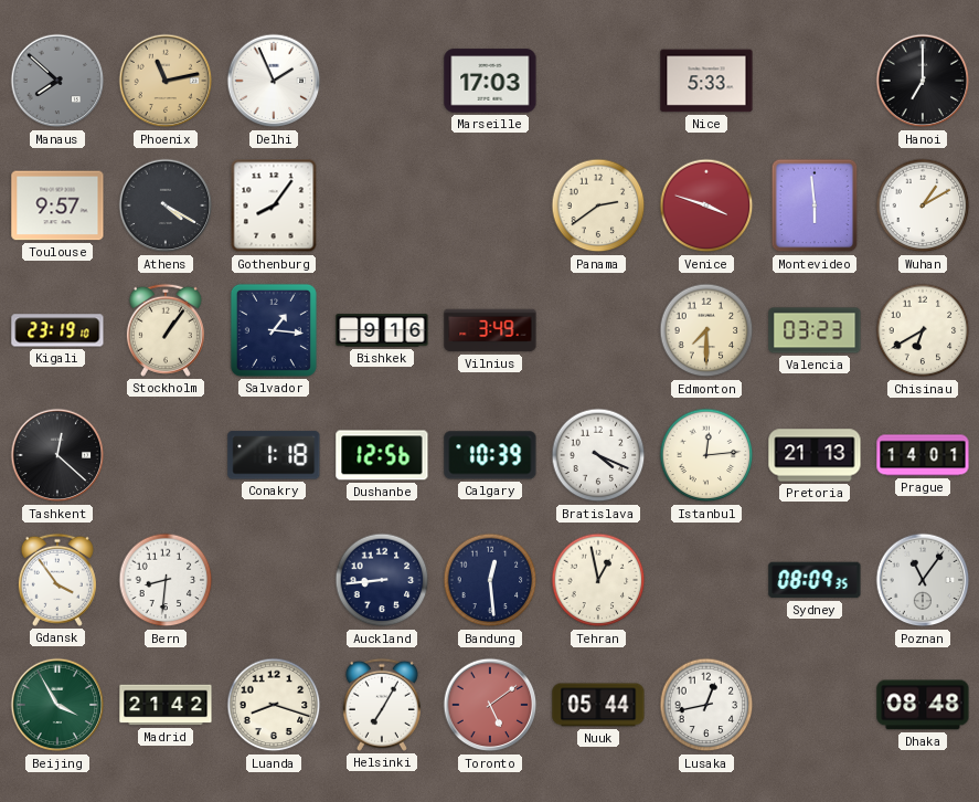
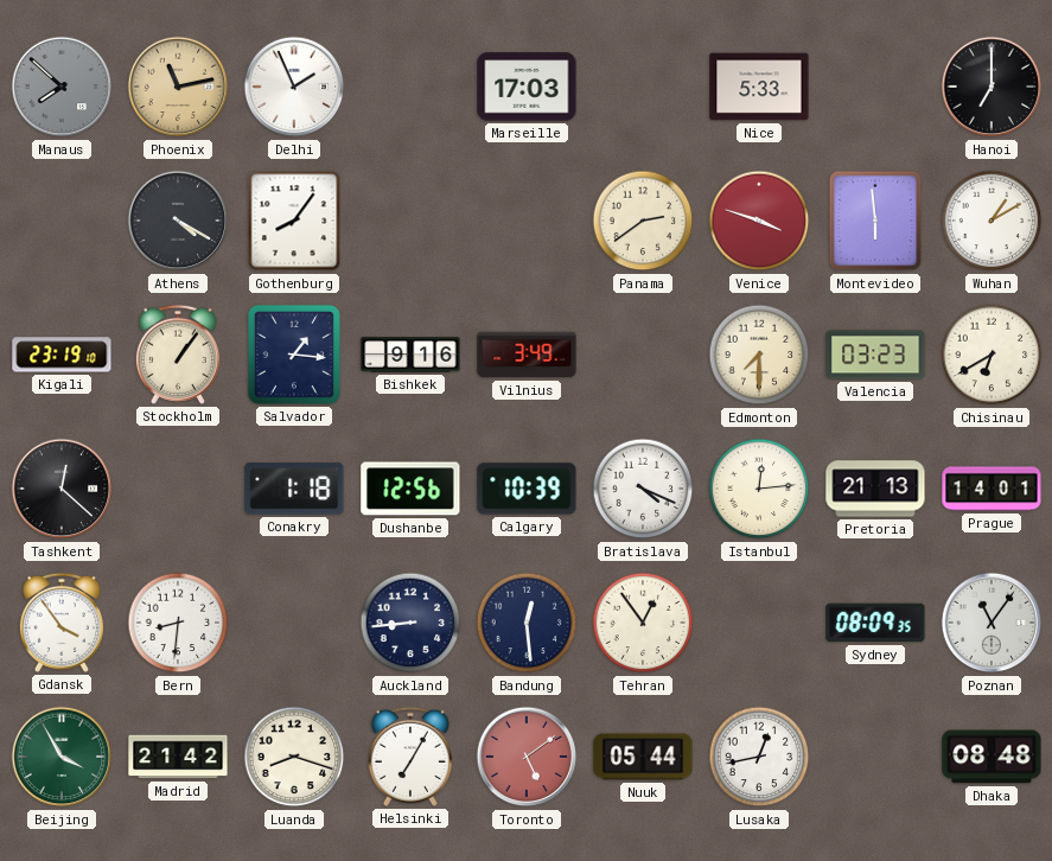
Toulouse: 9:57 -> none
Tehran: 12:58 -> 12:54
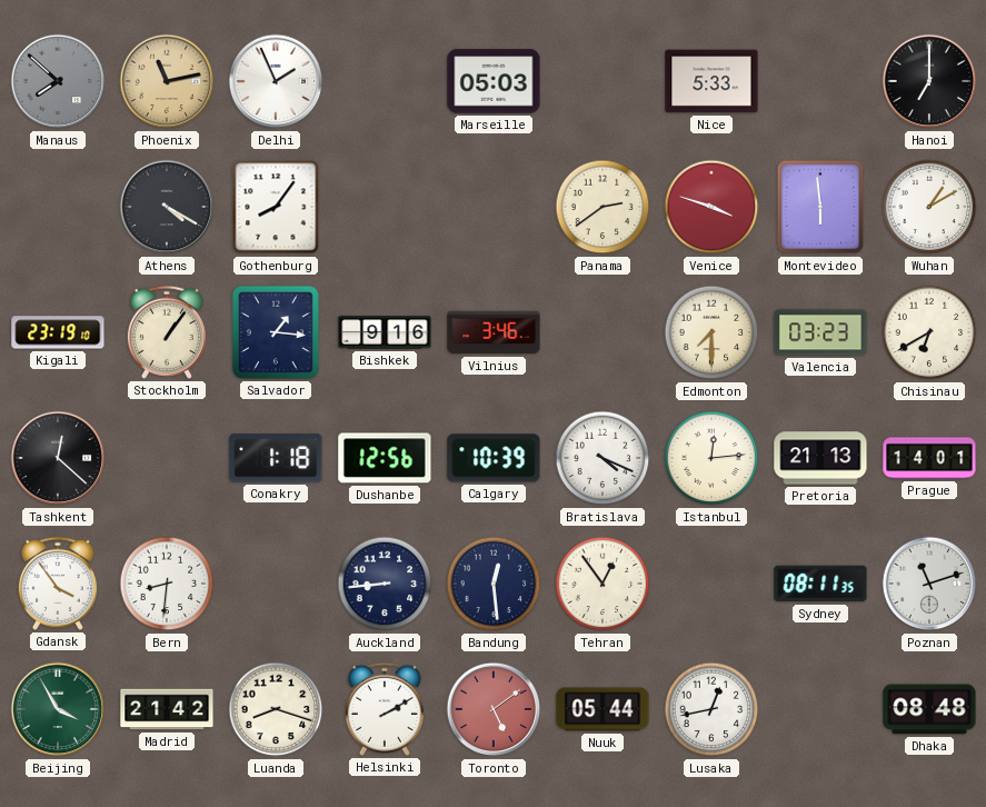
Marseille: 17:03 -> 05:03
Vilnius: 3:49 -> 3:46
Sydney: 08:09 -> 08:11
Poznan: 11:06 -> 11:12
Helsinki: 7:05 -> 2:10
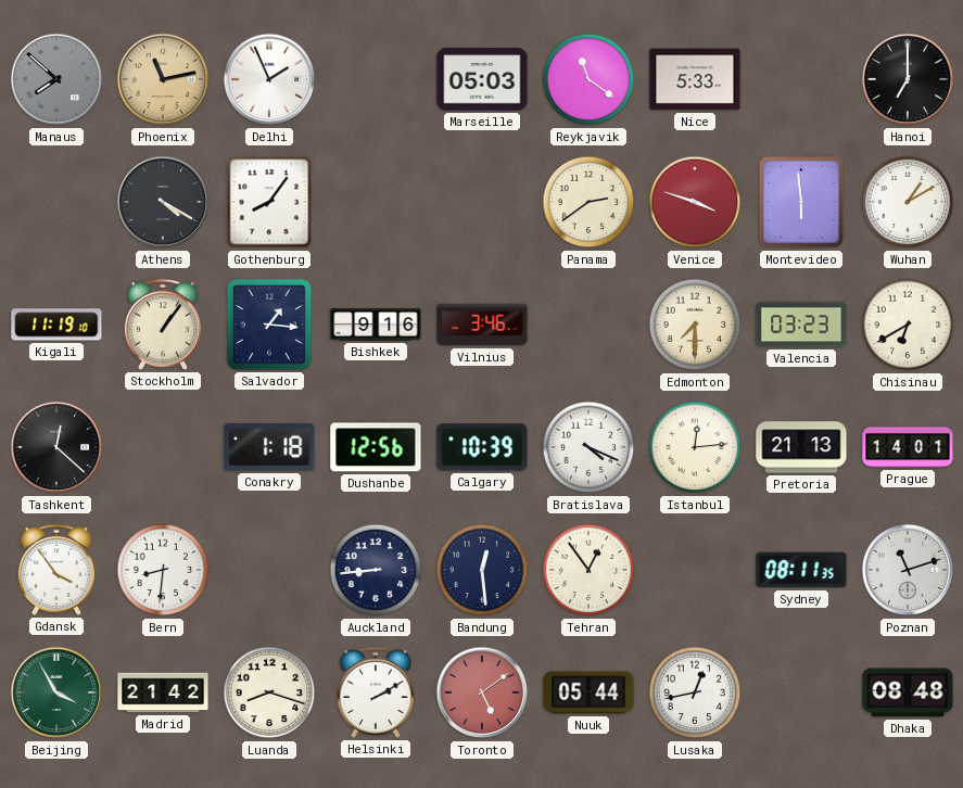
Reykjavik: none -> 11:21
Kigali: 23:19 -> 11:19
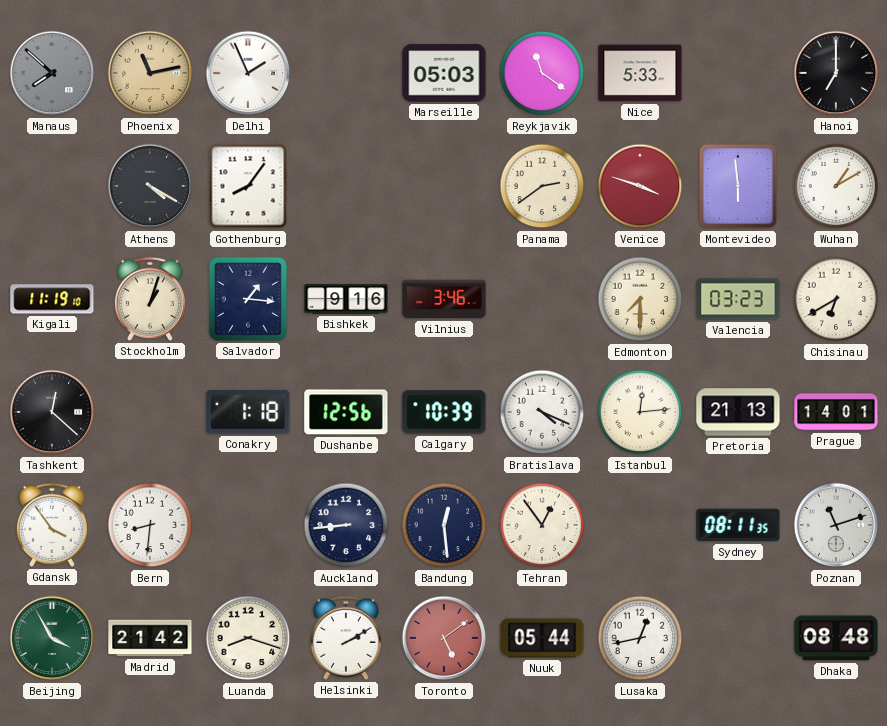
Stockholm: 1:06 -> 1:03
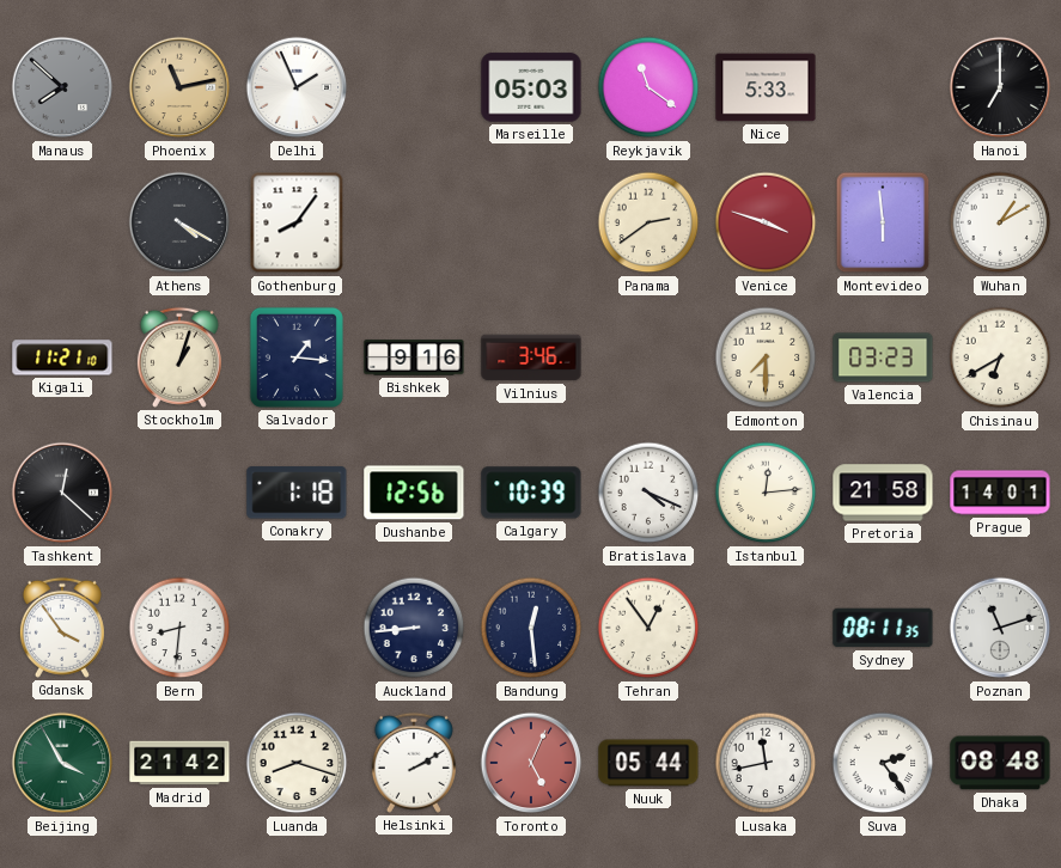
Kigali: 11:19 -> 11:21
Pretoria: 21:13 -> 21:58
Toronto: 5:09 -> 5:04
Lusaka: 12:43 -> 11:43
Suva: none -> 2:24
